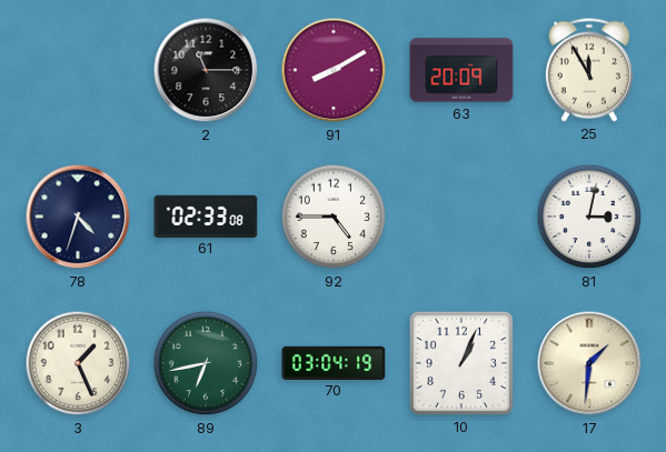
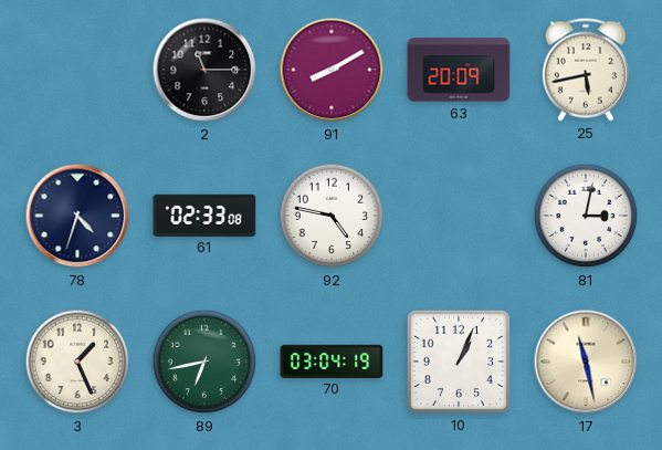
25: 11:55 -> 5:43
92: 4:45 -> 4:47
17: 1:31 -> 11:28
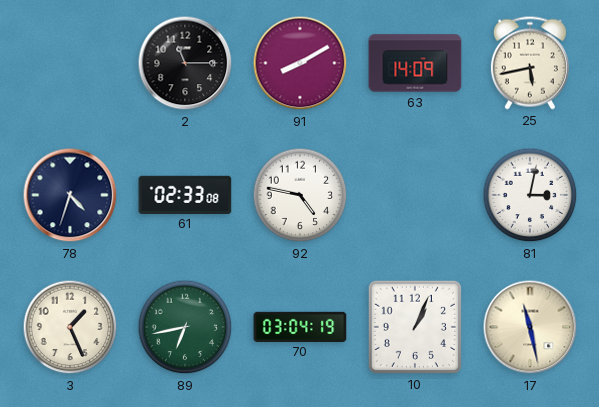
63: 20:09 -> 14:09
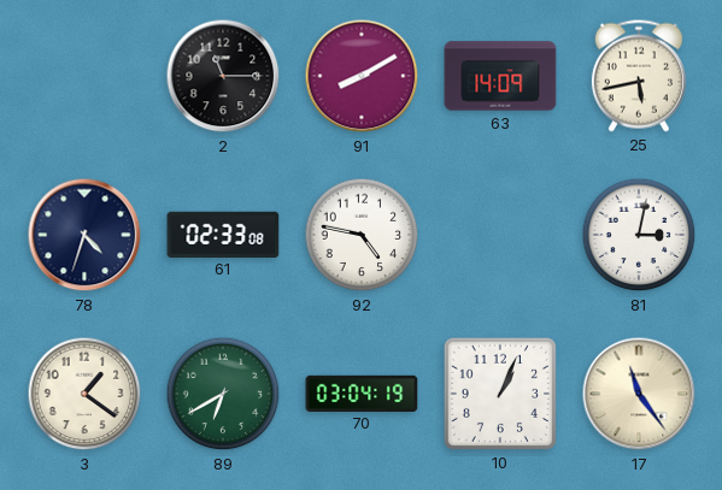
3: 1:26 -> 1:21
89: 6:43 -> 6:40
17: 11:28 -> 11:24
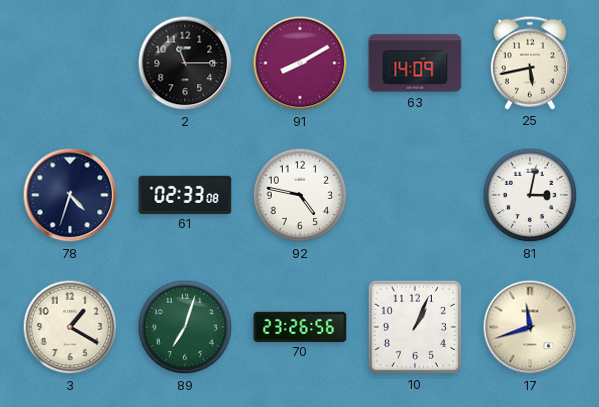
3: 1:21 -> 1:20
89: 6:40 -> 7:03
70: 03:04 -> 23:26
17: 11:24 -> 11:42
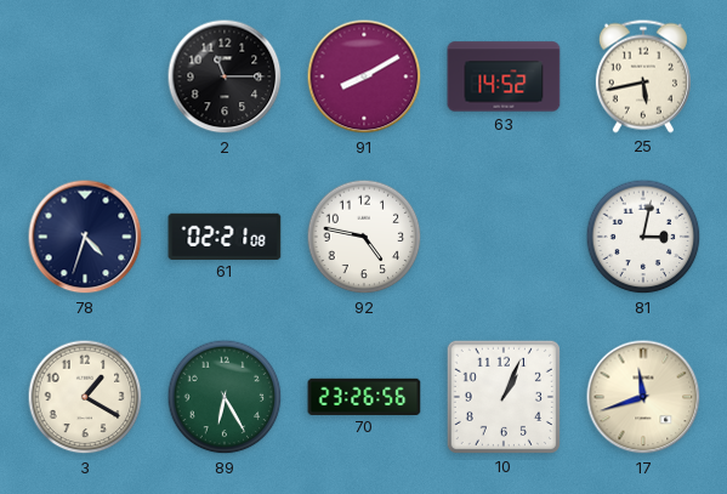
63: 14:09 -> 14:52
61: 02:33 -> 02:21
89: 7:03 -> 6:25
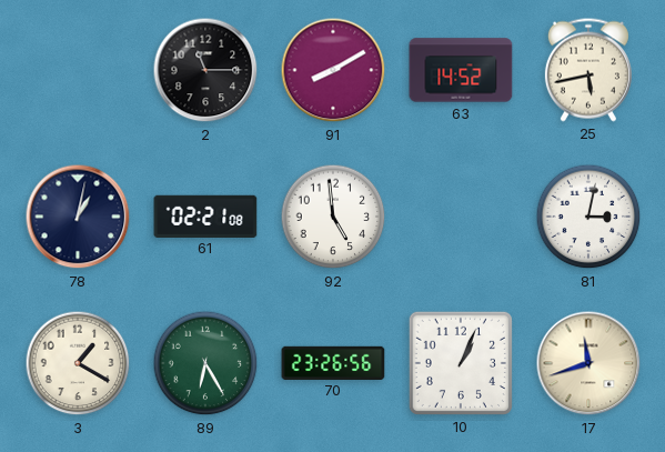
78: 4:33 -> 1:02
92: 4:47 -> 4:59
